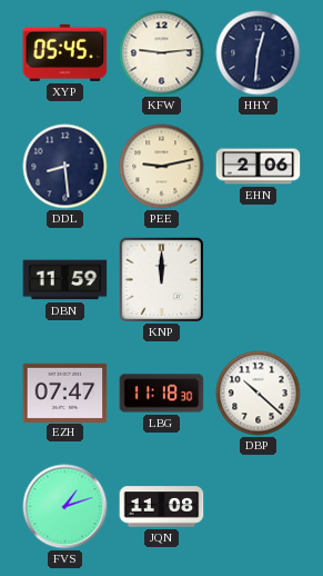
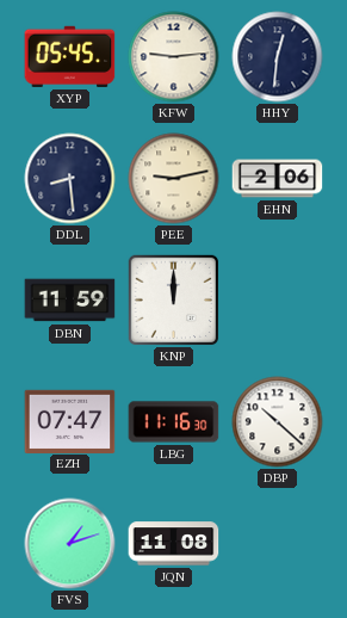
LBG: 11:18 -> 11:16
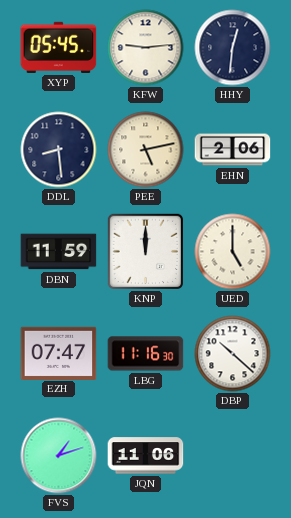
PEE: 9:13 -> 5:13
UED: none -> 5:00
JQN: 11:08 -> 11:06
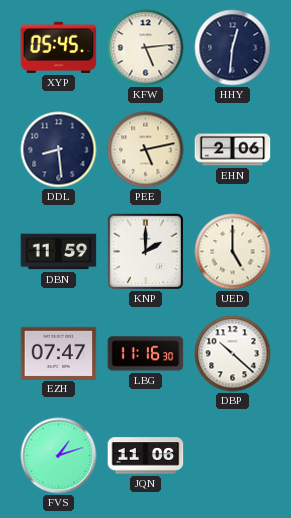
KFW: 9:14 -> 5:14
KNP: 12:00 -> 2:00
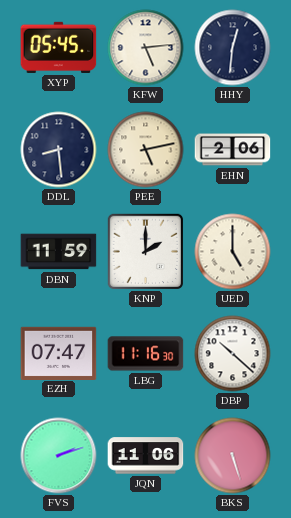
FVS: 1:12 -> 2:12
BKS: none -> 5:27
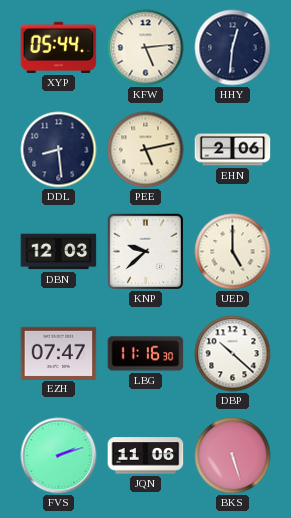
XYP: 05:45 -> 05:44
DBN: 11:59 -> 12:03
KNP: 2:00 -> 9:38
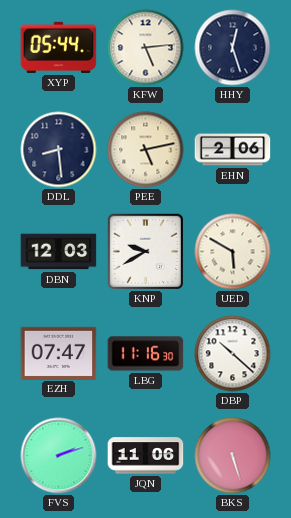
HHY: 12:31 -> 12:27
KNP: 9:38 -> 9:40
UED: 5:00 -> 5:50
